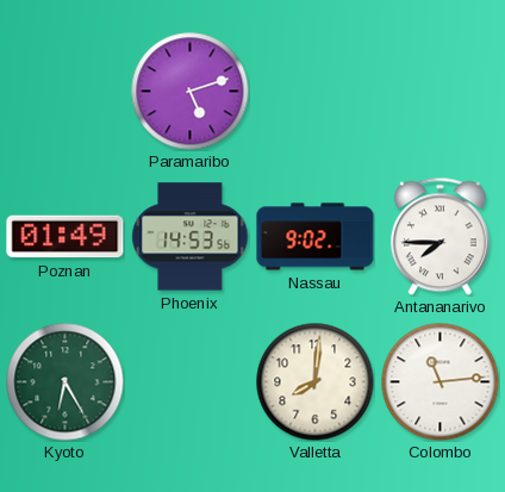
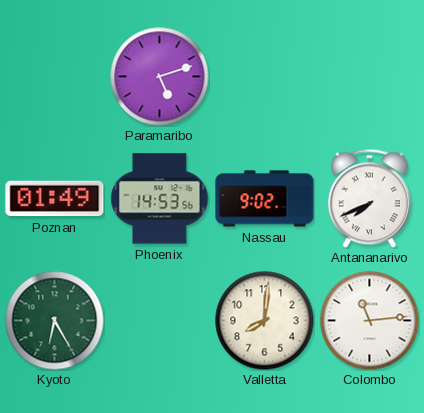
Antananarivo: 7:45 -> 7:41
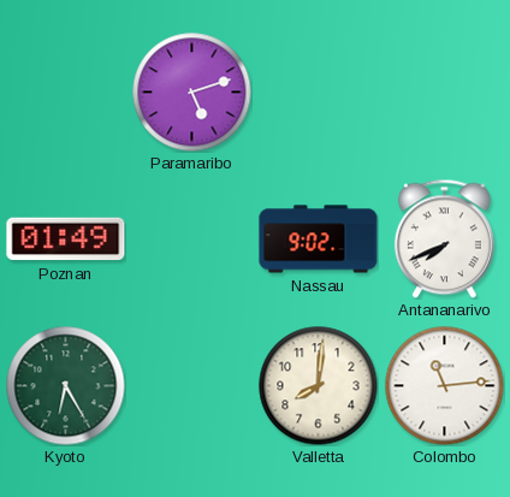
Phoenix: 14:53 -> none
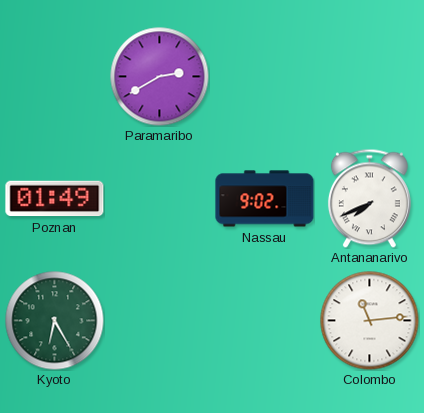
Paramaribo: 5:12 -> 2:40
Valletta: 8:01 -> none
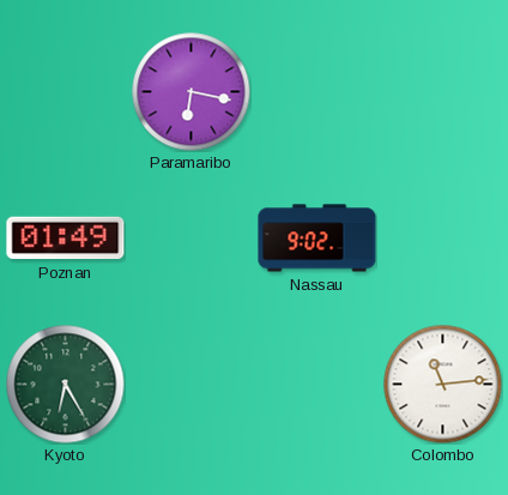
Paramaribo: 2:40 -> 6:17
Antananarivo: 7:41 -> none
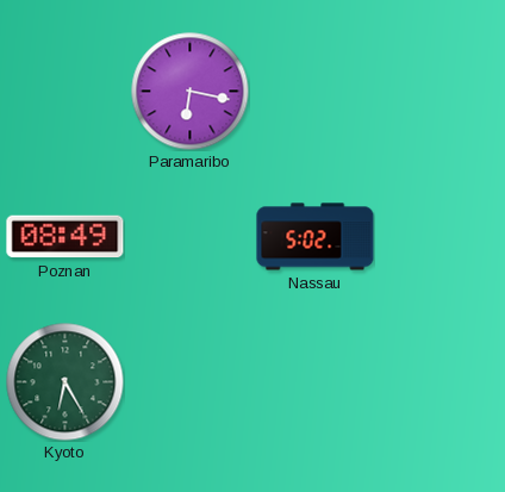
Poznan: 01:49 -> 08:49
Nassau: 9:02 -> 5:02
Colombo: 11:14 -> none
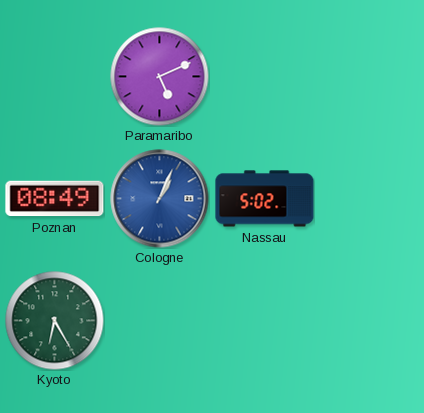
Paramaribo: 6:17 -> 5:11
Cologne: none -> 1:04
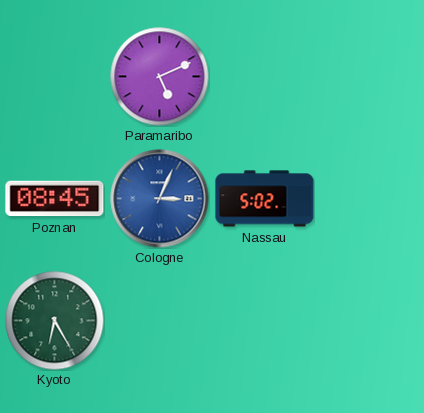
Poznan: 08:49 -> 08:45
Cologne: 1:04 -> 3:04
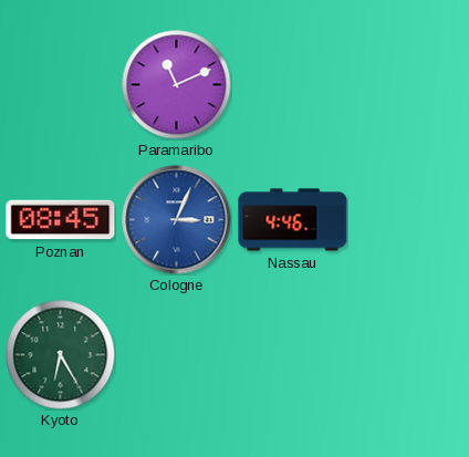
Paramaribo: 5:11 -> 11:11
Nassau: 5:02 -> 4:46
